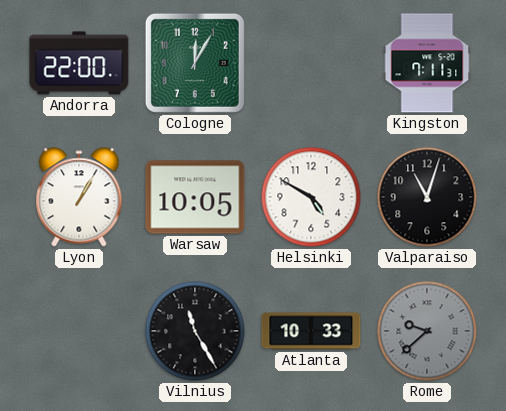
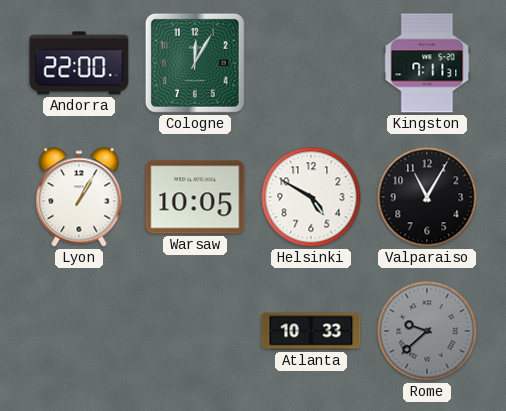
Valparaiso: 11:03 -> 11:05
Vilnius: 11:25 -> none
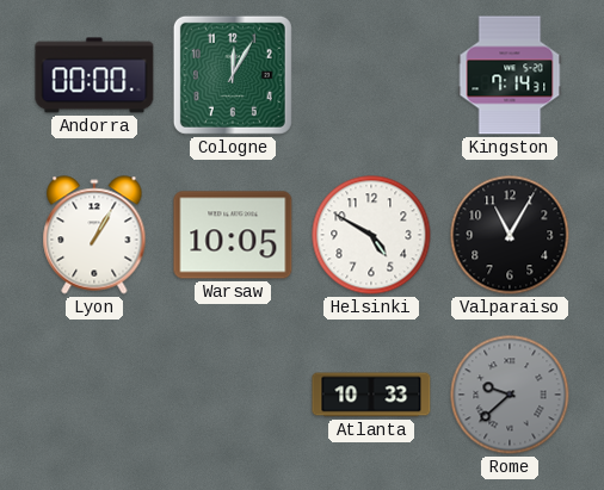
Andorra: 22:00 -> 00:00
Kingston: 7:11 -> 7:14
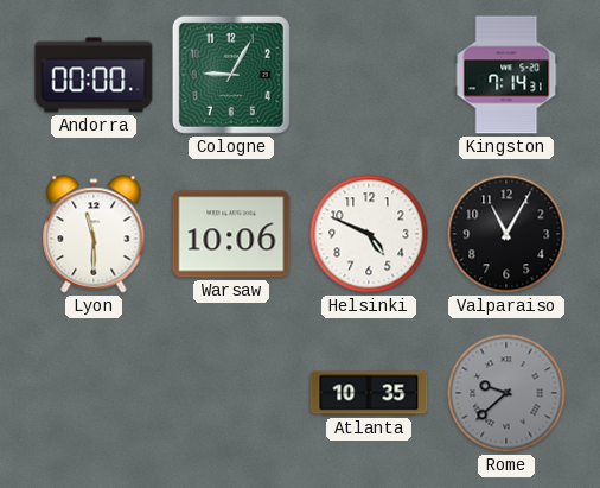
Cologne: 12:05 -> 9:05
Lyon: 1:05 -> 11:30
Warsaw: 10:05 -> 10:06
Helsinki: 4:50 -> 4:49
Atlanta: 10:33 -> 10:35
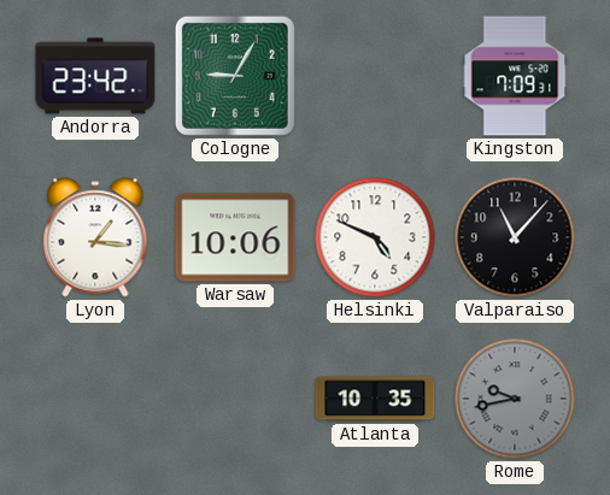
Andorra: 00:00 -> 23:42
Kingston: 7:14 -> 7:09
Lyon: 11:30 -> 1:16
Valparaiso: 11:05 -> 11:07
Rome: 9:38 -> 9:43
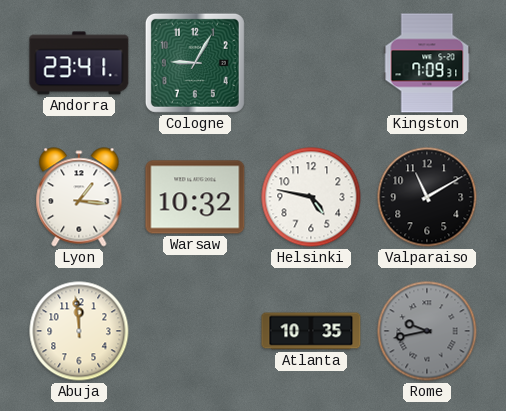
Andorra: 23:42 -> 23:41
Warsaw: 10:06 -> 10:32
Helsinki: 4:49 -> 4:47
Valparaiso: 11:07 -> 11:10
Abuja: none -> 11:59
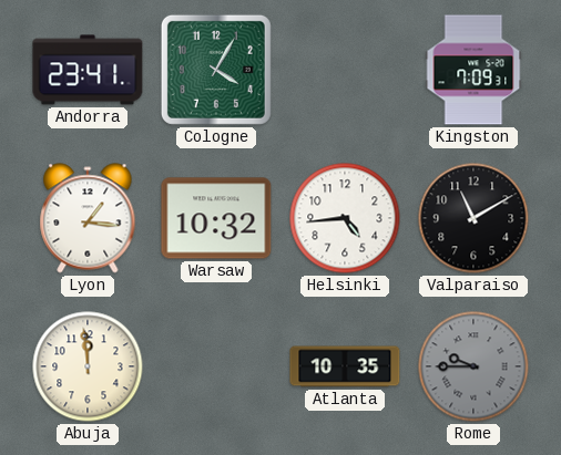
Cologne: 9:05 -> 4:05
Helsinki: 4:47 -> 4:44
Rome: 9:43 -> 9:45
